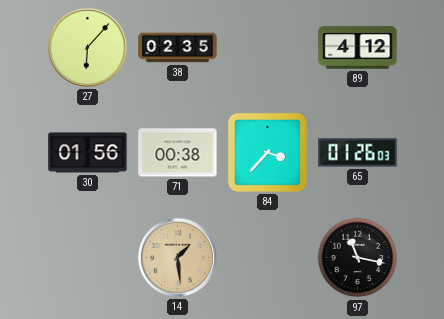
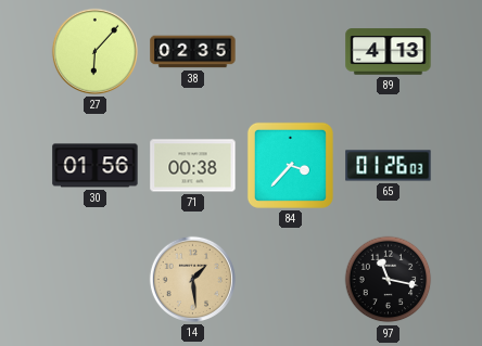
89: 4:12 -> 4:13
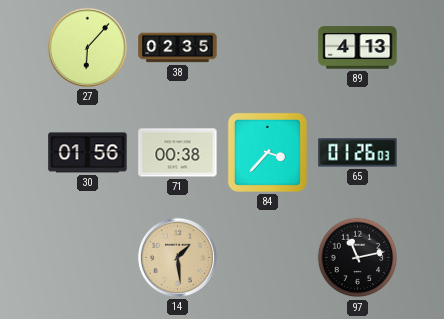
97: 11:17 -> 11:13
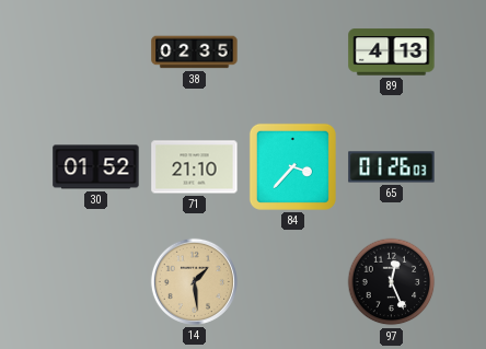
27: 6:07 -> none
30: 01:56 -> 01:52
71: 00:38 -> 21:10
97: 11:13 -> 12:26
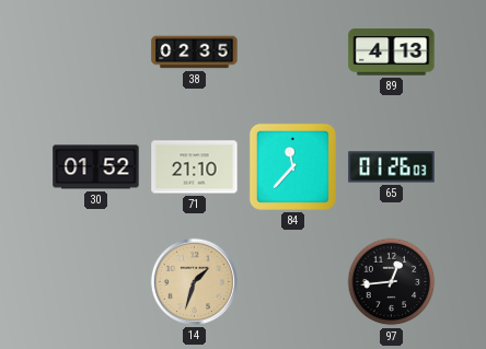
84: 3:37 -> 11:37
14: 1:29 -> 1:33
97: 12:26 -> 12:44
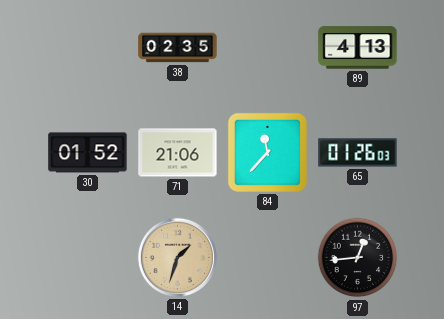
71: 21:10 -> 21:06
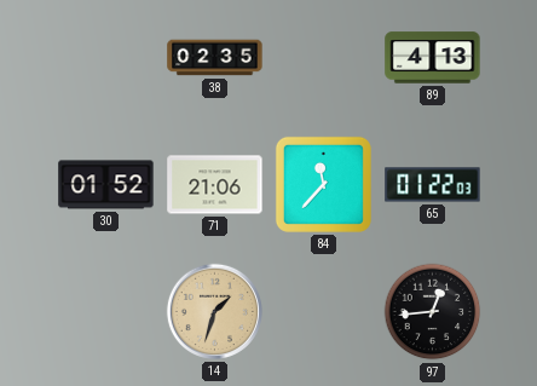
65: 01:26 -> 01:22
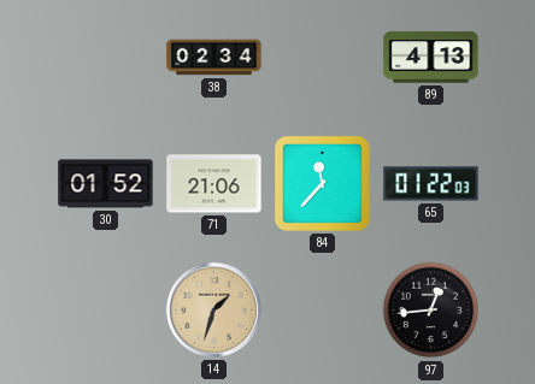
38: 02:35 -> 02:34
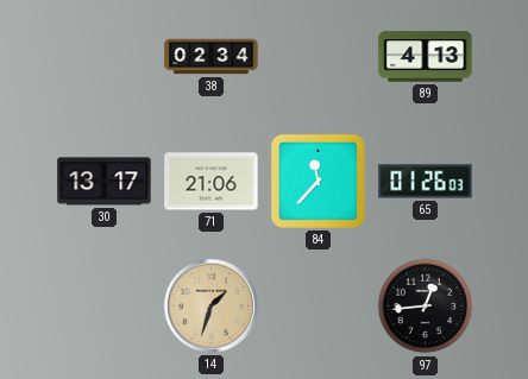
30: 01:52 -> 13:17
65: 01:22 -> 01:26
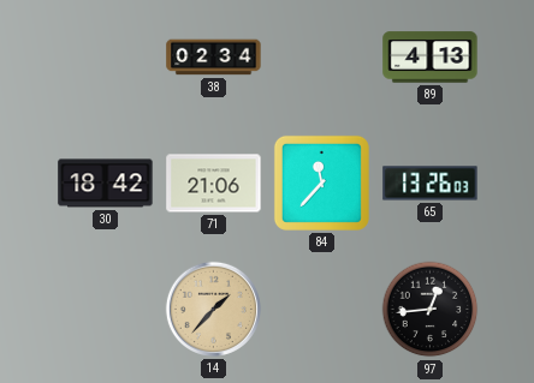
30: 13:17 -> 18:42
65: 01:26 -> 13:26
14: 1:33 -> 1:37
